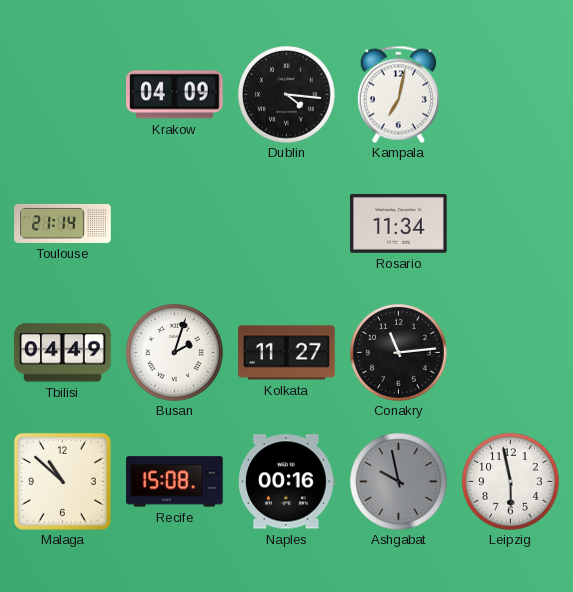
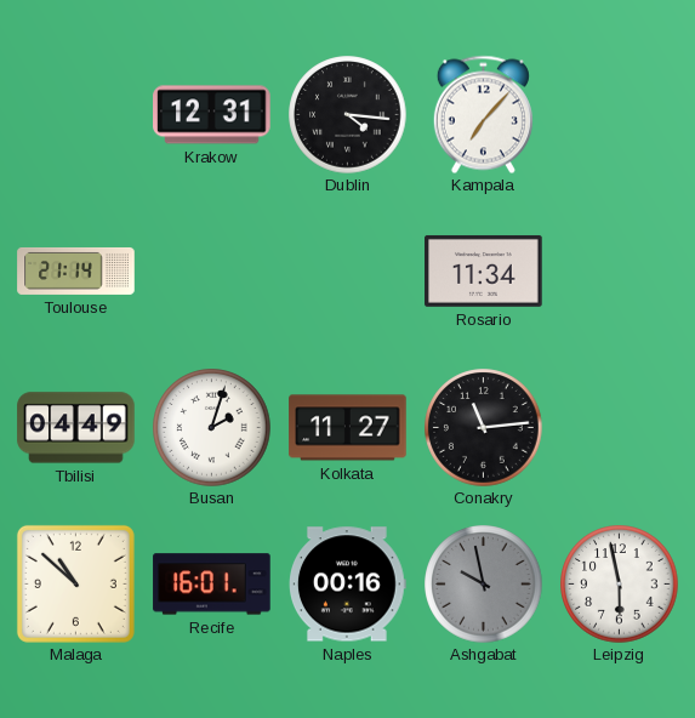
Krakow: 04:09 -> 12:31
Kampala: 7:02 -> 7:07
Recife: 15:08 -> 16:01
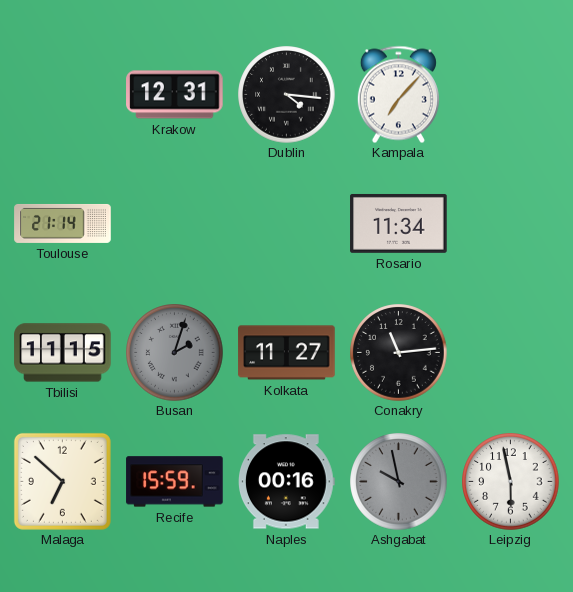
Tbilisi: 04:49 -> 11:15
Busan dial: white -> grey
Malaga: 10:52 -> 6:52
Recife: 16:01 -> 15:59
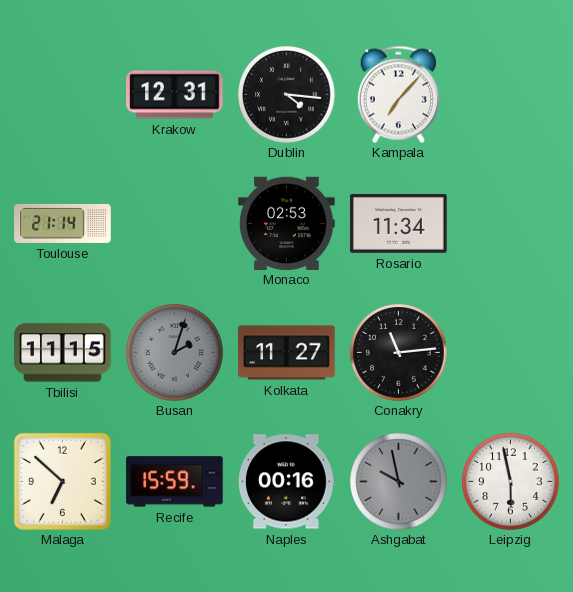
Monaco: none -> 02:53
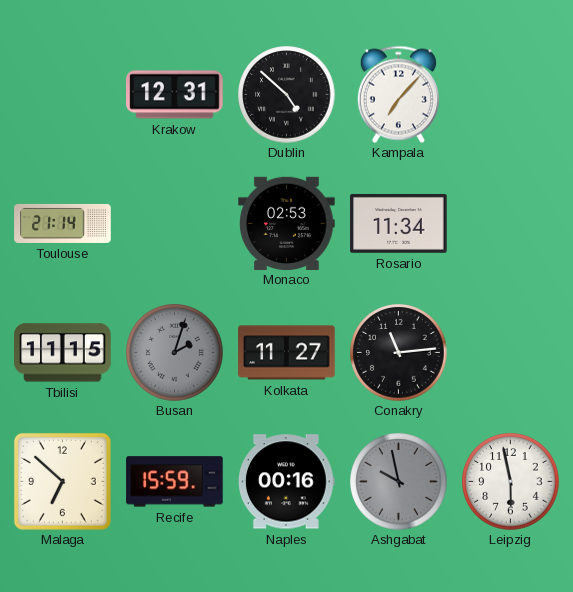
Dublin: 4:16 -> 4:52
